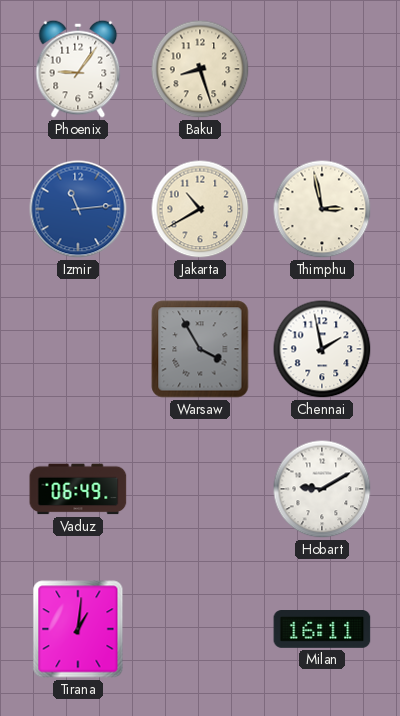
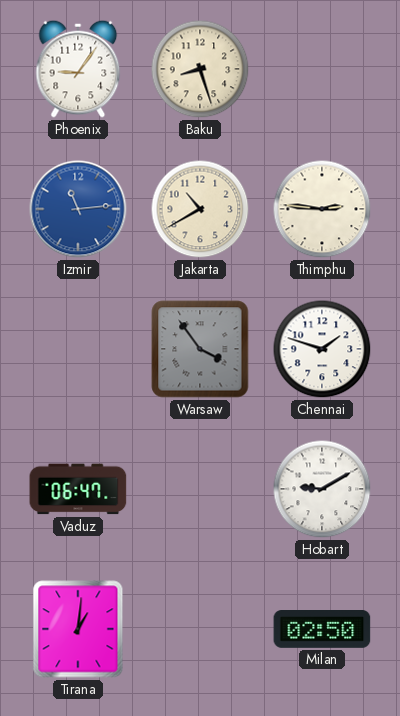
Thimphu: 2:58 -> 2:46
Warsaw: 3:55 -> 3:54
Chennai: 1:58 -> 1:48
Vaduz: 06:49 -> 06:47
Milan: 16:11 -> 02:50
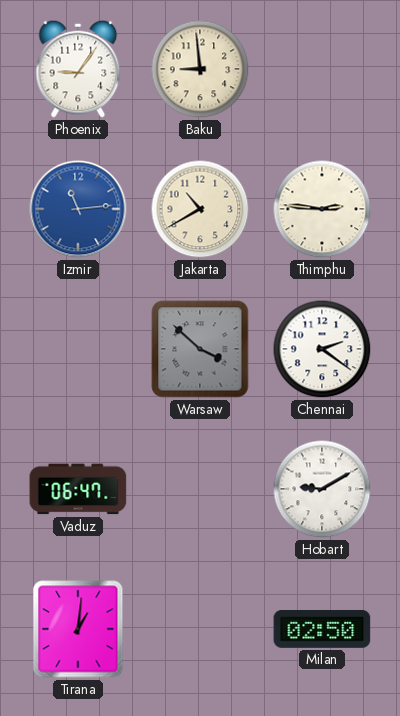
Baku: 8:27 -> 8:59
Warsaw: 3:54 -> 3:52
Chennai: 1:48 -> 2:21
